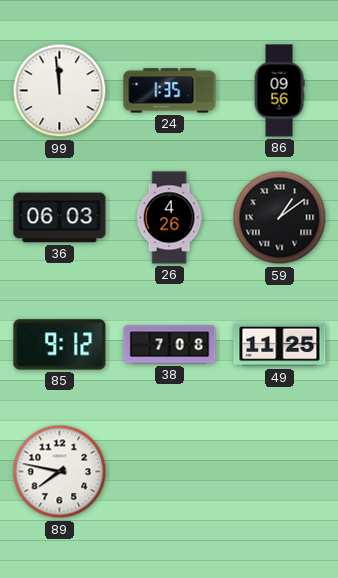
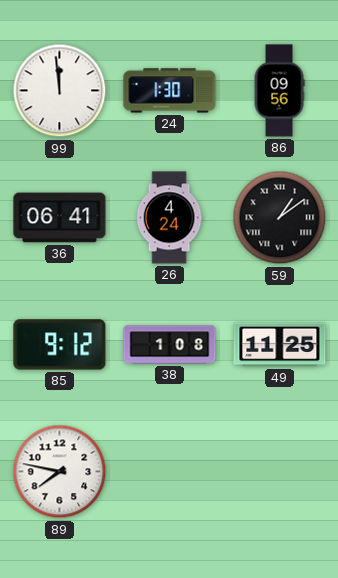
24: 1:35 -> 1:30
36: 06:03 -> 06:41
26: 4:26 -> 4:24
38: 7:08 -> 1:08
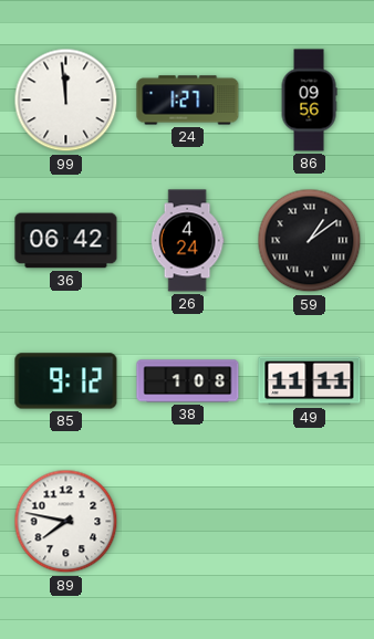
24: 1:30 -> 1:27
36: 06:41 -> 06:42
49: 11:25 -> 11:11
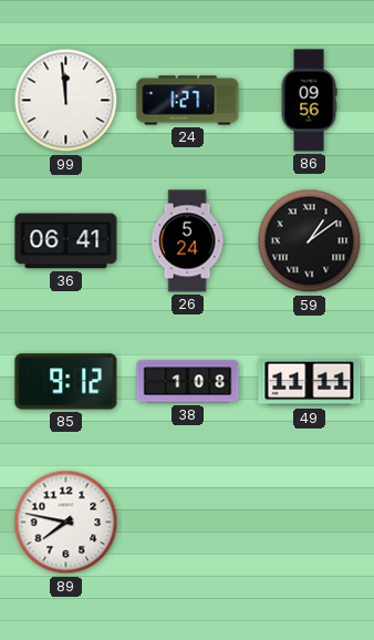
36: 06:42 -> 06:41
26: 4:24 -> 5:24
